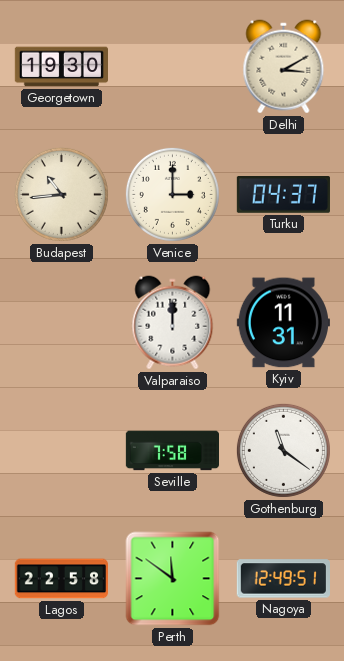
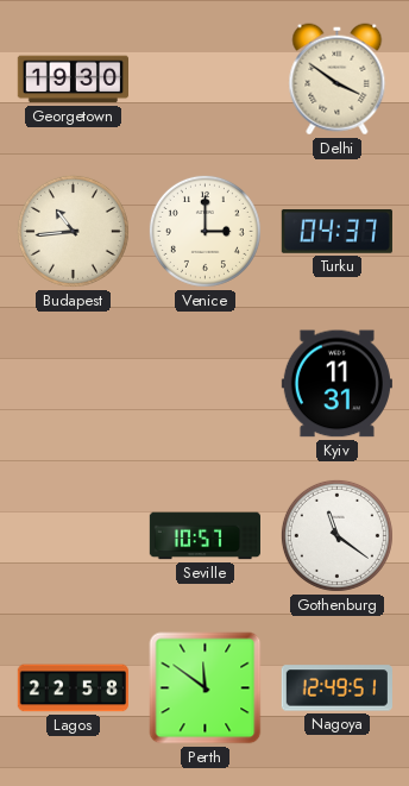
Delhi: 3:10 -> 3:51
Valparaiso: 12:00 -> none
Seville: 7:58 -> 10:57
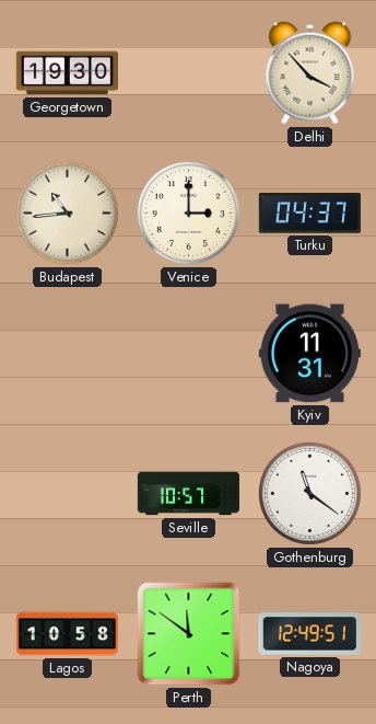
Delhi: 3:51 -> 3:53
Lagos: 22:58 -> 10:58
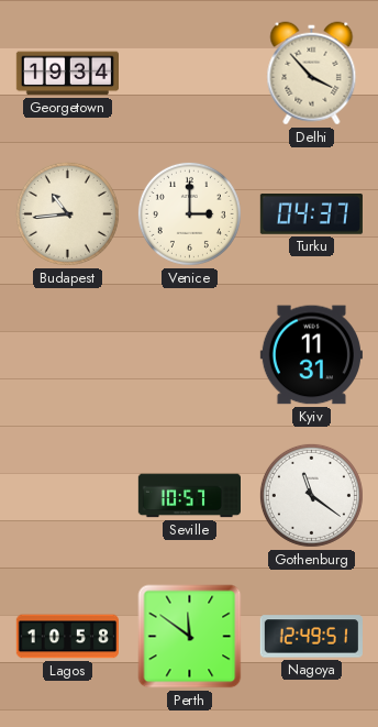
Georgetown: 19:30 -> 19:34
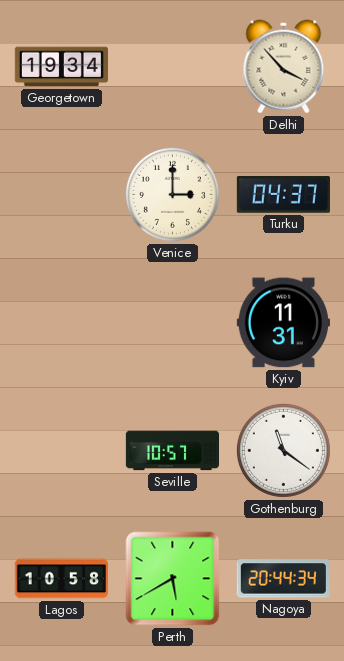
Budapest: 10:44 -> none
Perth: 11:51 -> 5:40
Nagoya: 12:49 -> 20:44
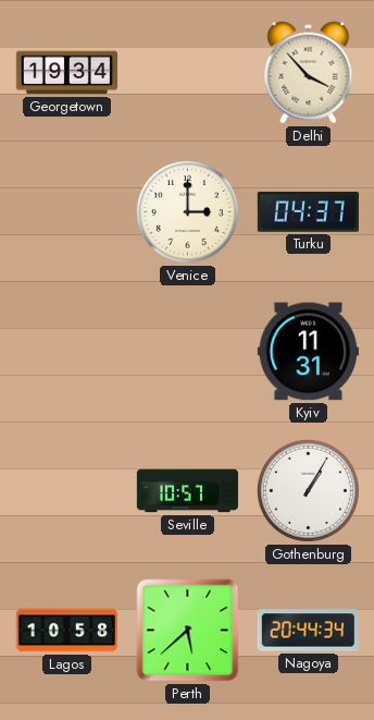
Gothenburg: 11:21 -> 1:05
Perth: 5:40 -> 5:38
